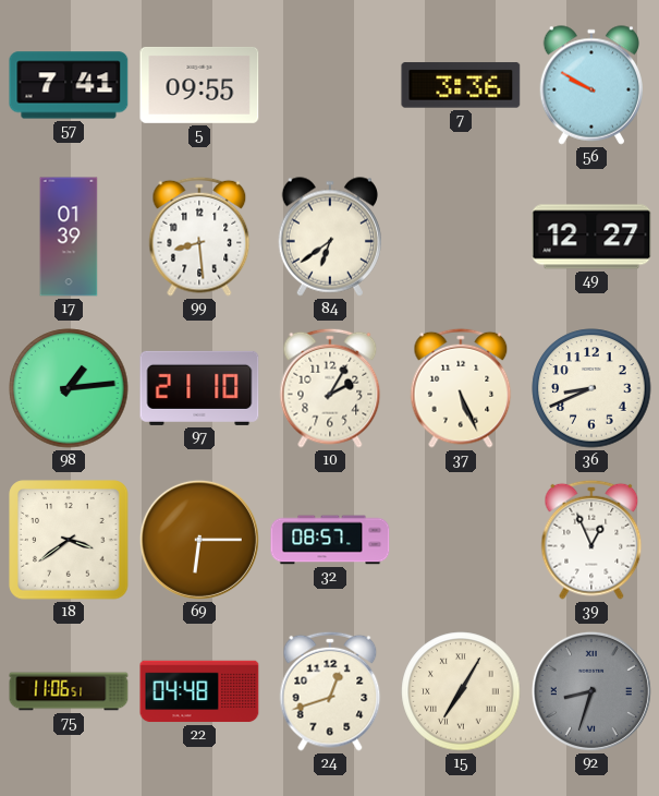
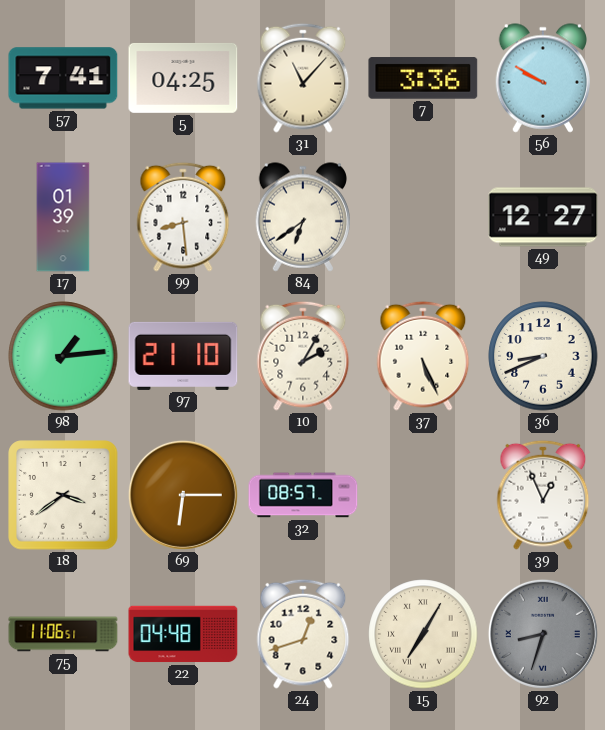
5: 09:55 -> 04:25
31: none -> 11:07
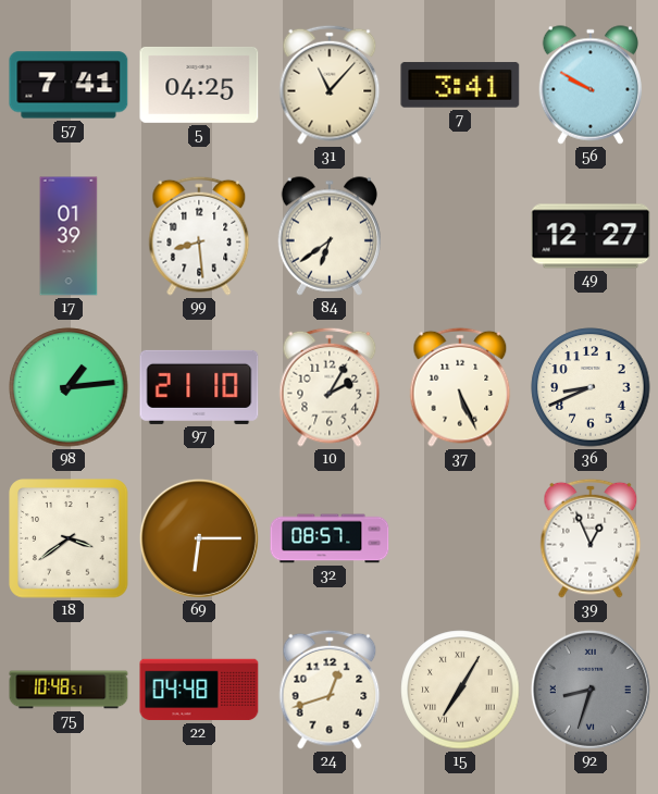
7: 3:36 -> 3:41
75: 11:06 -> 10:48
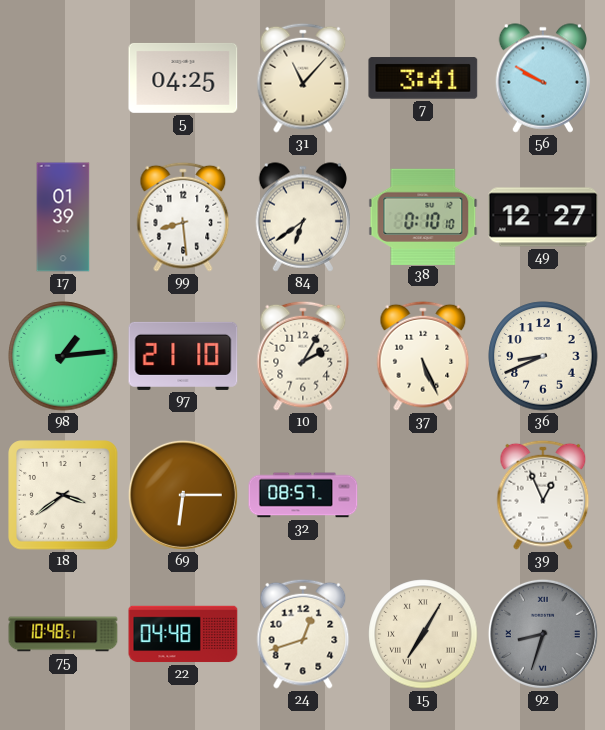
57: 7:41 -> none
38: none -> 0:10
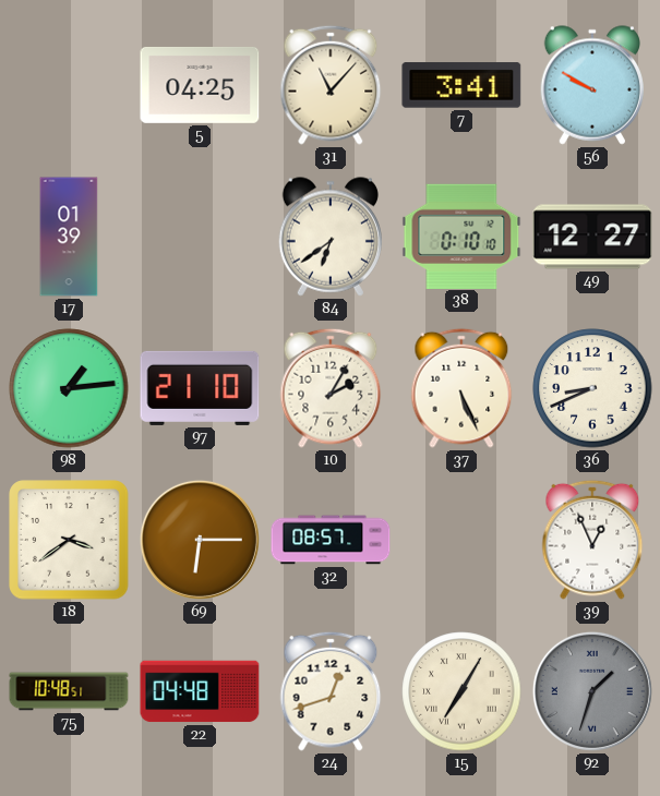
99: 8:29 -> none
92: 8:33 -> 1:33
